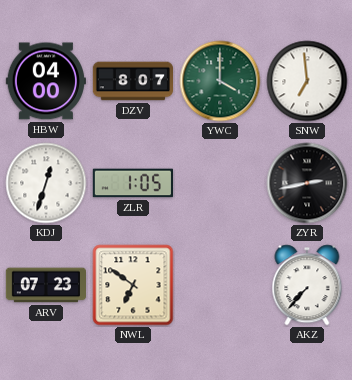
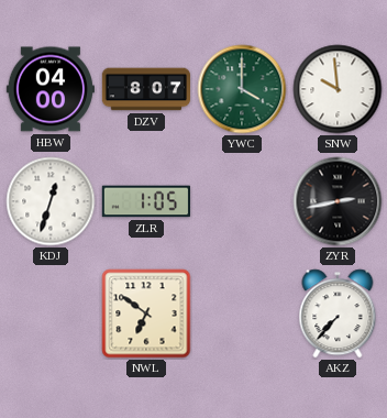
SNW: 6:59 -> 9:59
ARV: 07:23 -> none
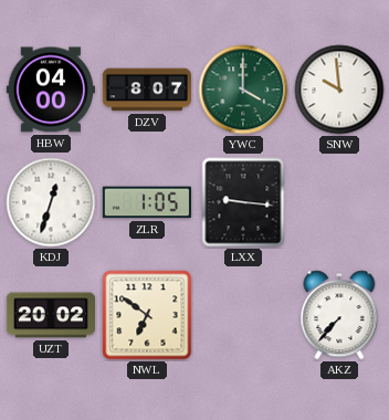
LXX: none -> 9:16
ZYR: 2:43 -> none
UZT: none -> 20:02
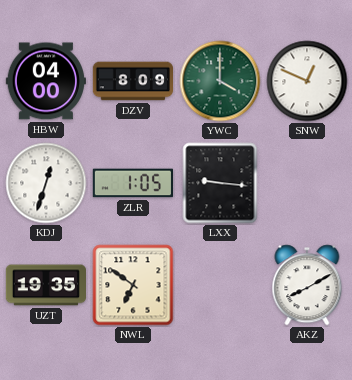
DZV: 8:07 -> 8:09
SNW: 9:59 -> 12:49
UZT: 20:02 -> 19:35
AKZ: 7:37 -> 8:10
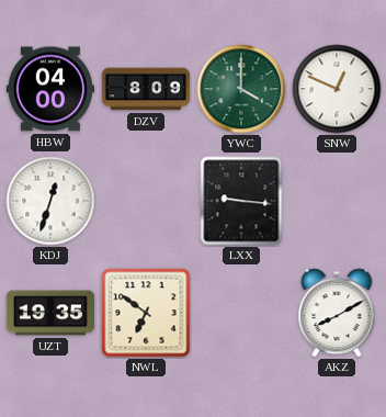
ZLR: 1:05 -> none
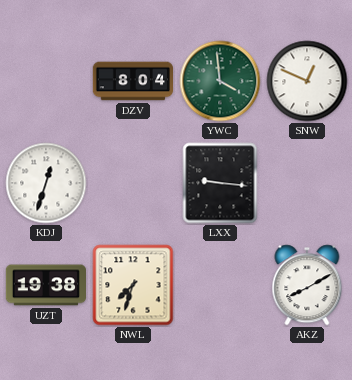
HBW: 04:00 -> none
DZV: 8:09 -> 8:04
YWC: 4:00 -> 3:59
UZT: 19:35 -> 19:38
NWL: 6:51 -> 7:33
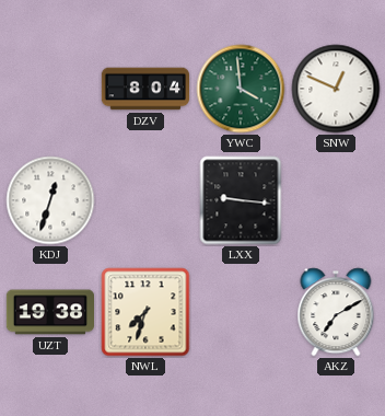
AKZ: 8:10 -> 7:10
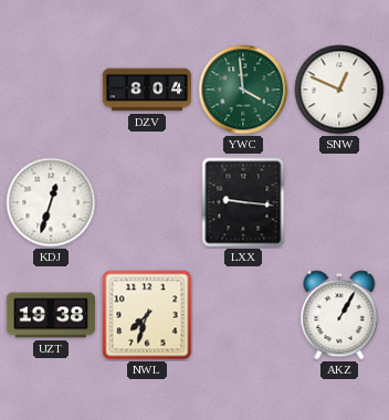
AKZ: 7:10 -> 1:05
